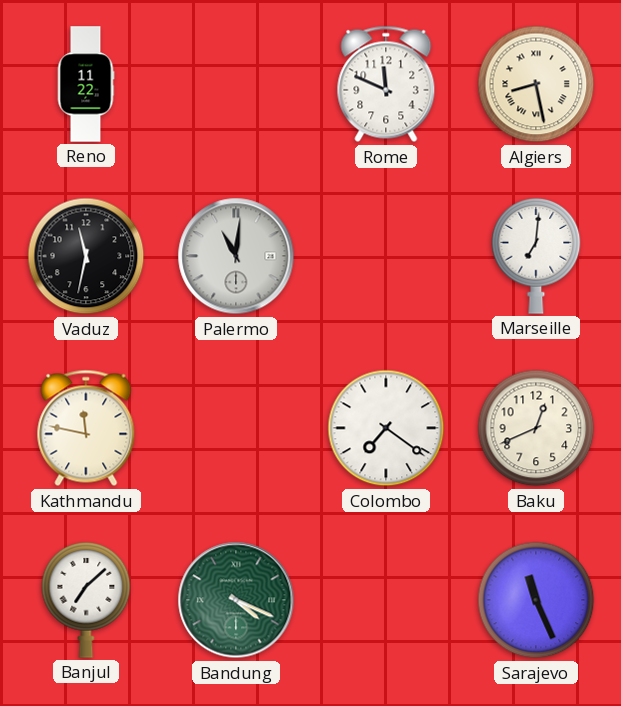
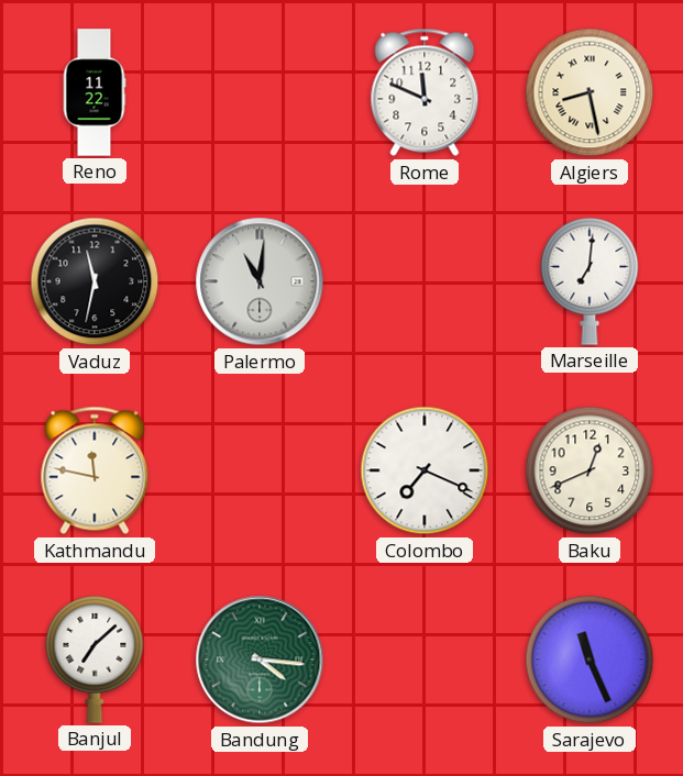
Colombo: 7:21 -> 7:19
Bandung: 4:19 -> 4:16
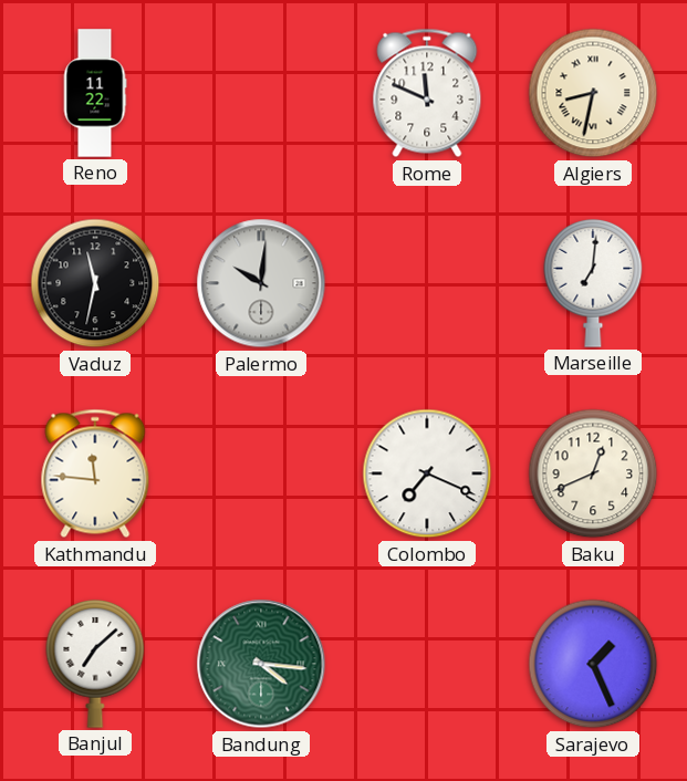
Algiers: 8:28 -> 8:32
Palermo: 11:01 -> 10:01
Kathmandu: 11:47 -> 11:46
Sarajevo: 11:26 -> 1:26
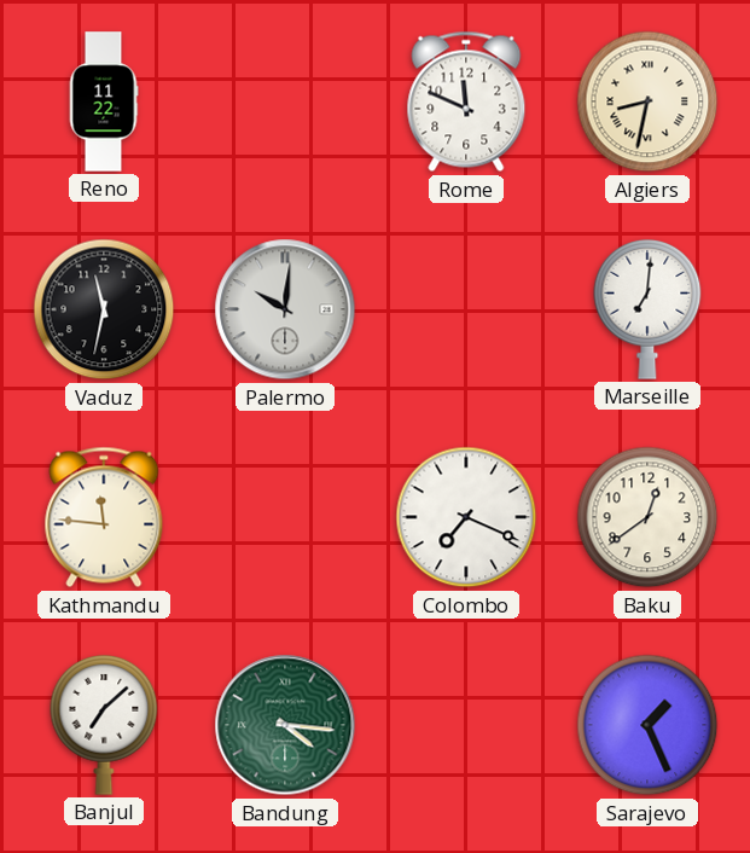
Baku: 12:41 -> 12:39
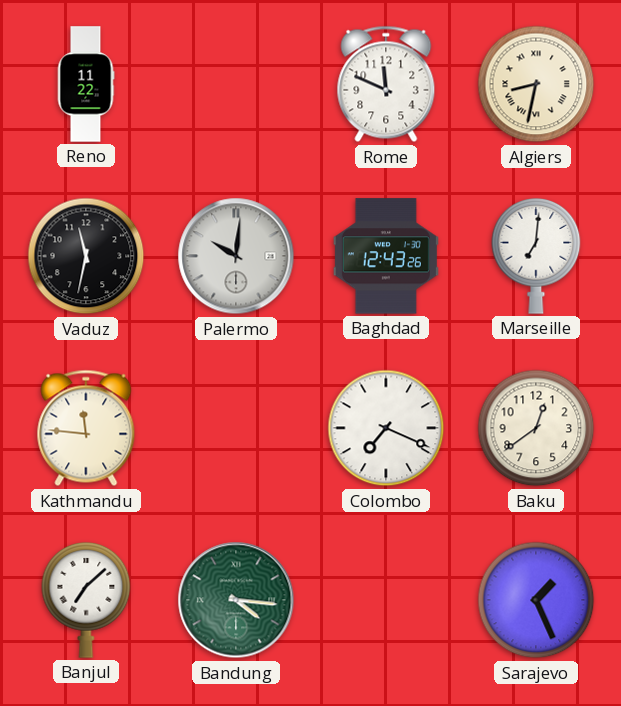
Baghdad: none -> 12:43
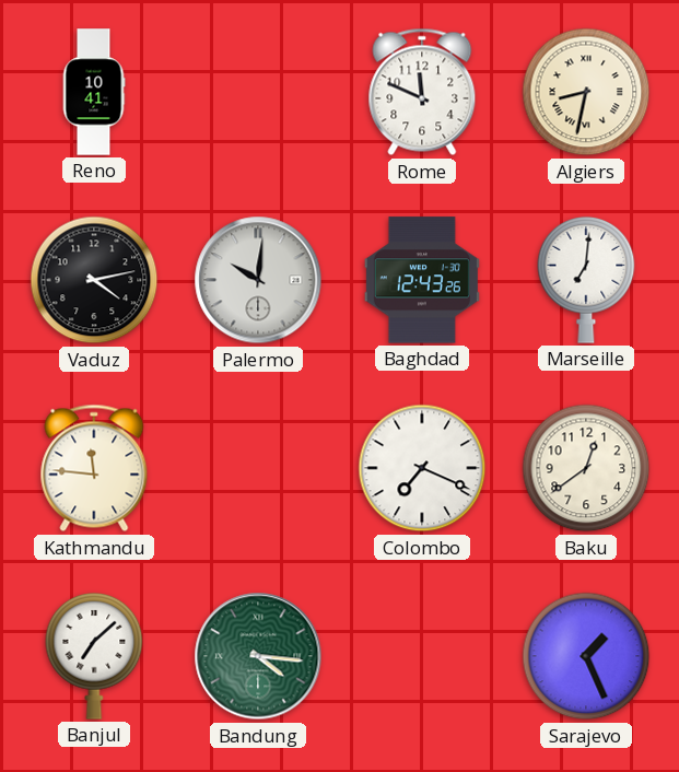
Reno: 11:22 -> 10:41
Vaduz: 11:32 -> 4:13
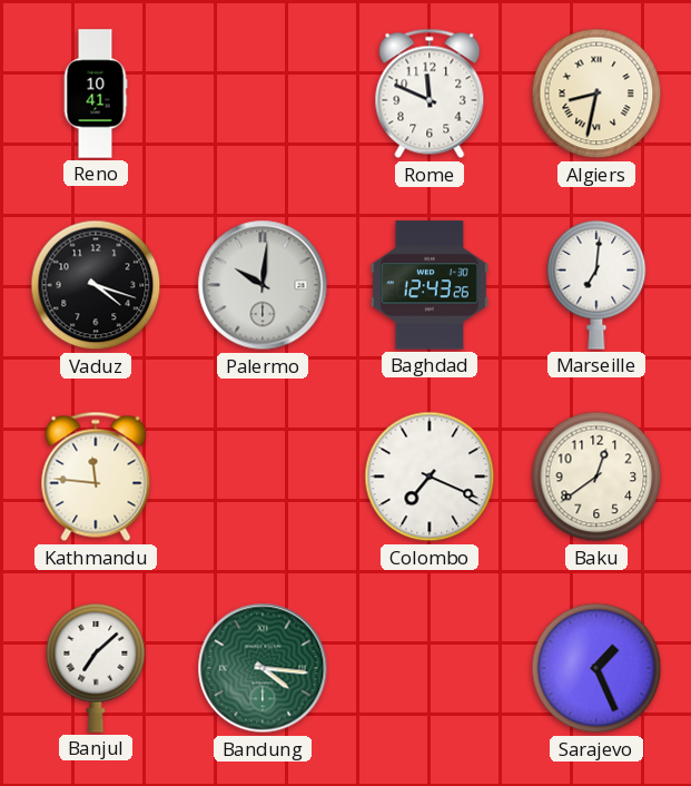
Vaduz: 4:13 -> 4:18
